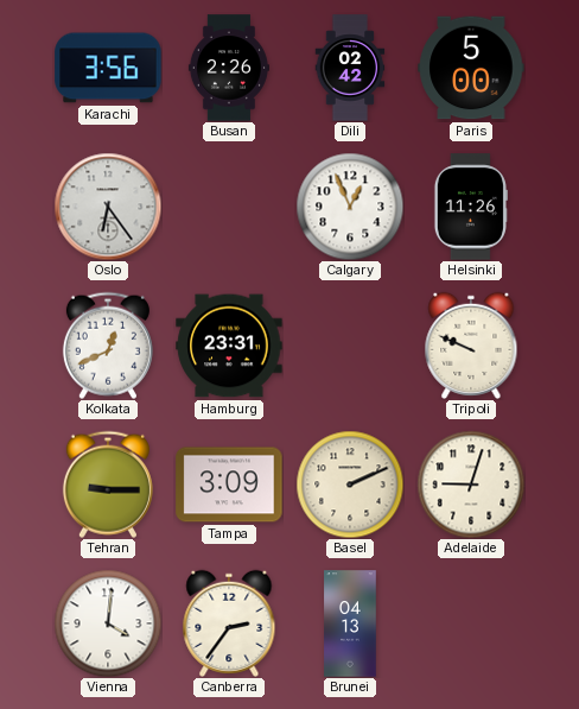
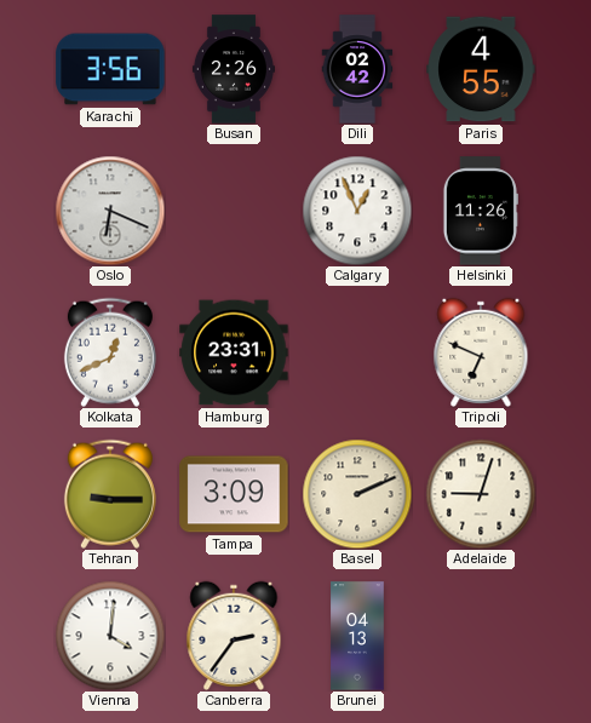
Paris: 5:00 -> 4:55
Oslo: 6:24 -> 6:19
Tripoli: 9:49 -> 6:49
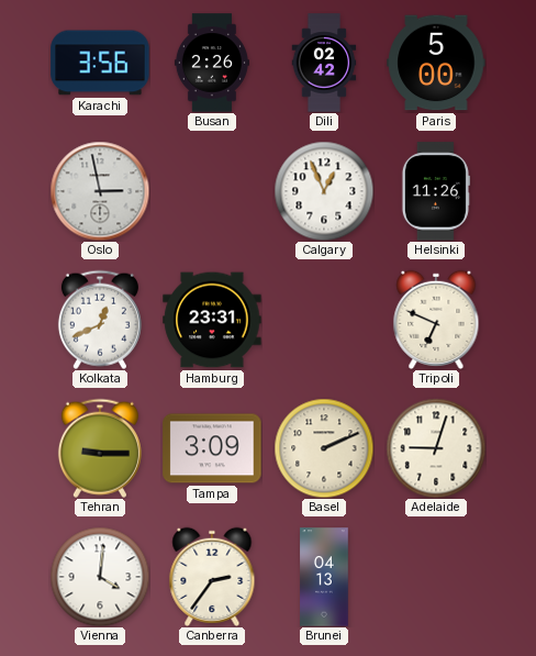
Paris: 4:55 -> 5:00
Oslo: 6:19 -> 2:58
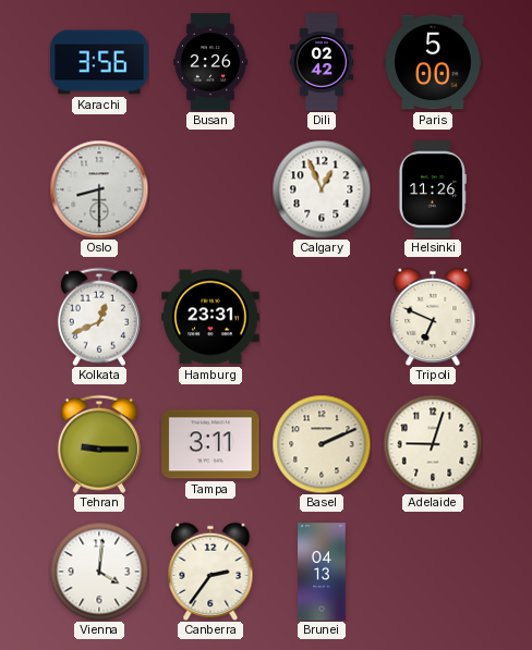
Oslo: 2:58 -> 8:30
Tampa: 3:09 -> 3:11
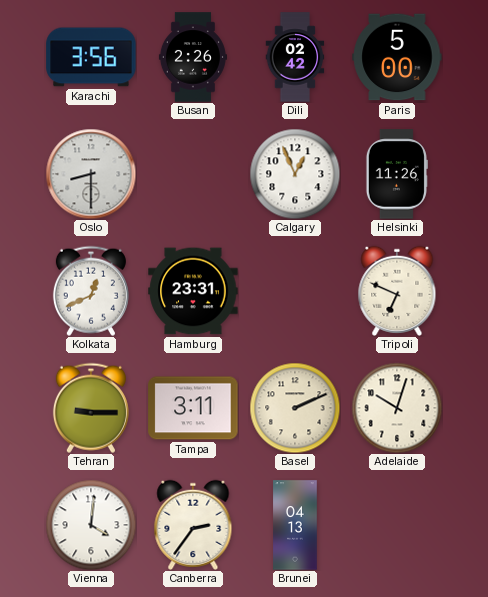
Adelaide: 9:03 -> 10:03
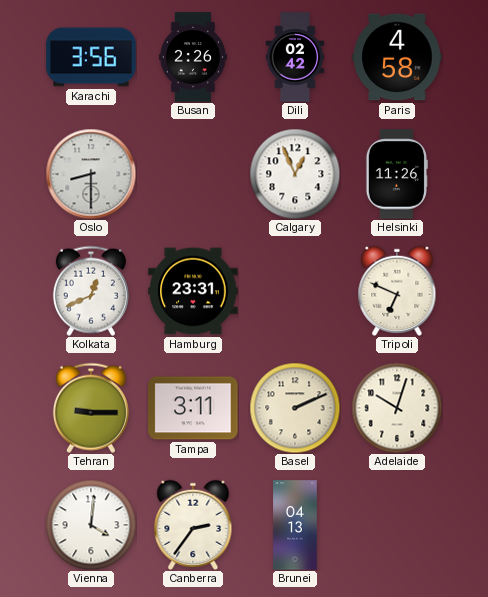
Paris: 5:00 -> 4:58
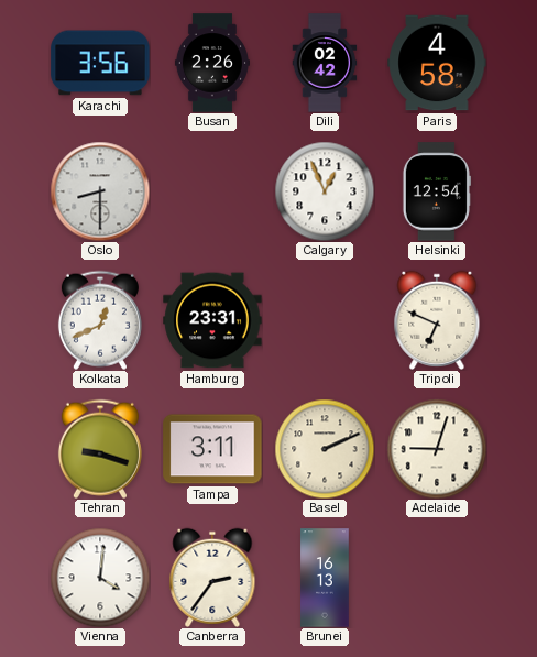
Helsinki: 11:26 -> 12:54
Tehran: 9:15 -> 9:18
Adelaide: 10:03 -> 9:03
Brunei: 04:13 -> 16:13
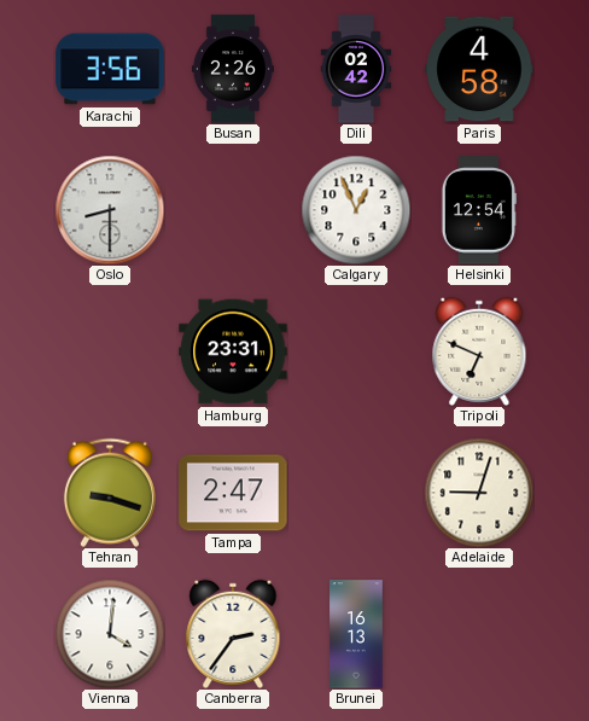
Kolkata: 12:41 -> none
Tampa: 3:11 -> 2:47
Basel: 2:11 -> none
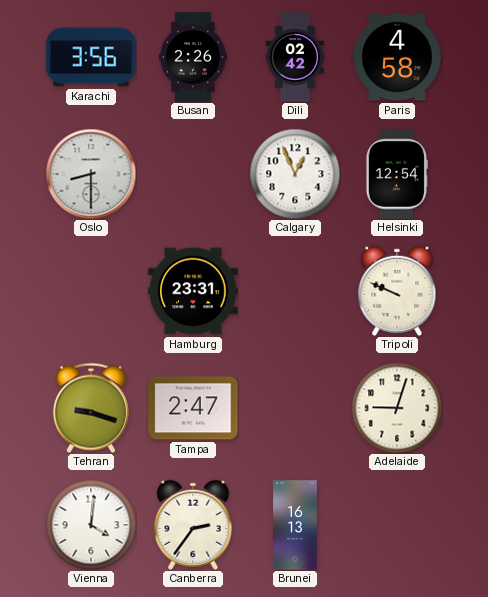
Tripoli: 6:49 -> 9:49
